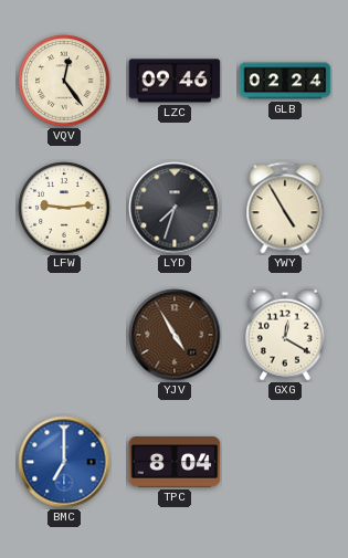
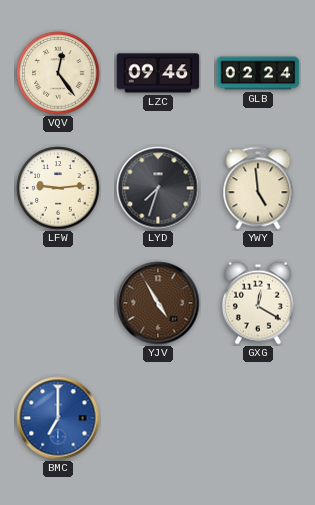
YWY: 4:55 -> 4:59
TPC: 8:04 -> none
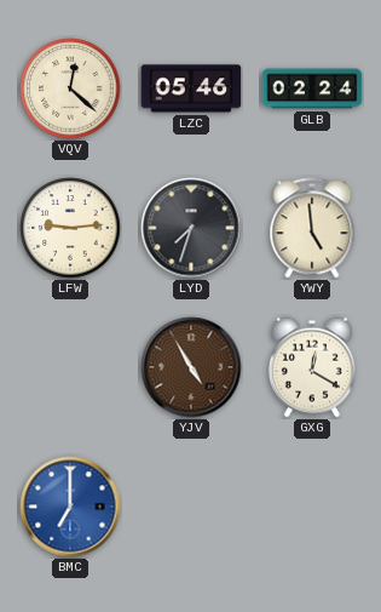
VQV: 12:24 -> 12:22
LZC: 09:46 -> 05:46
